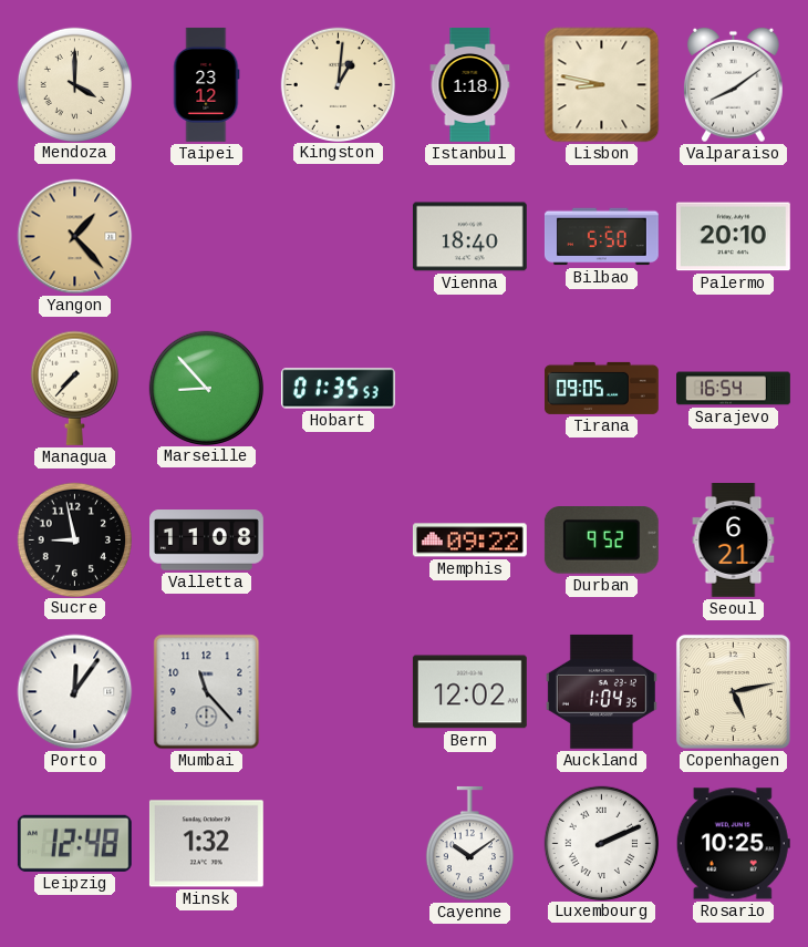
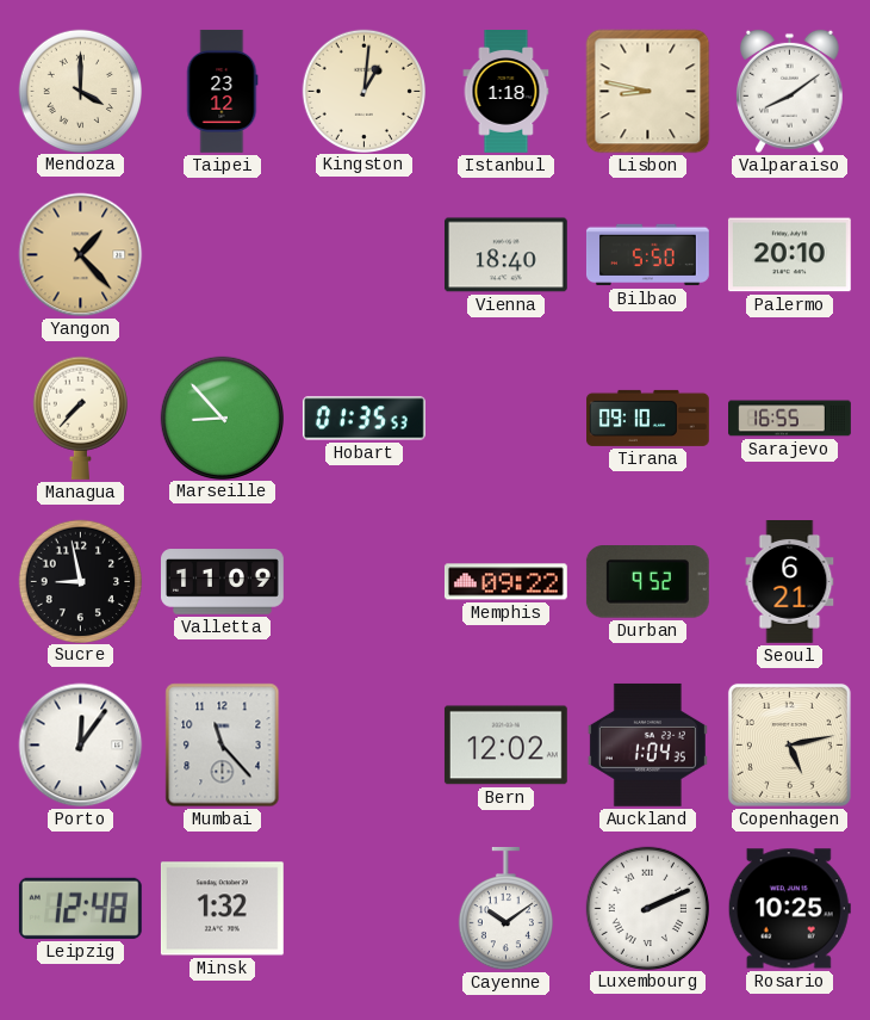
Tirana: 09:05 -> 09:10
Sarajevo: 16:54 -> 16:55
Valletta: 11:08 -> 11:09
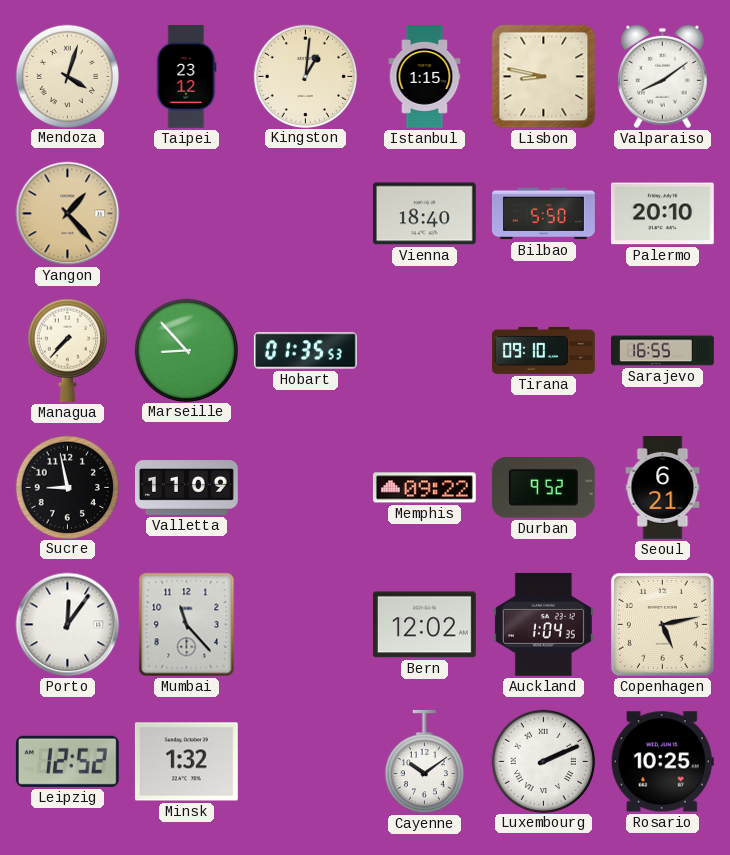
Mendoza: 4:00 -> 4:03
Istanbul: 1:18 -> 1:15
Leipzig: 12:48 -> 12:52
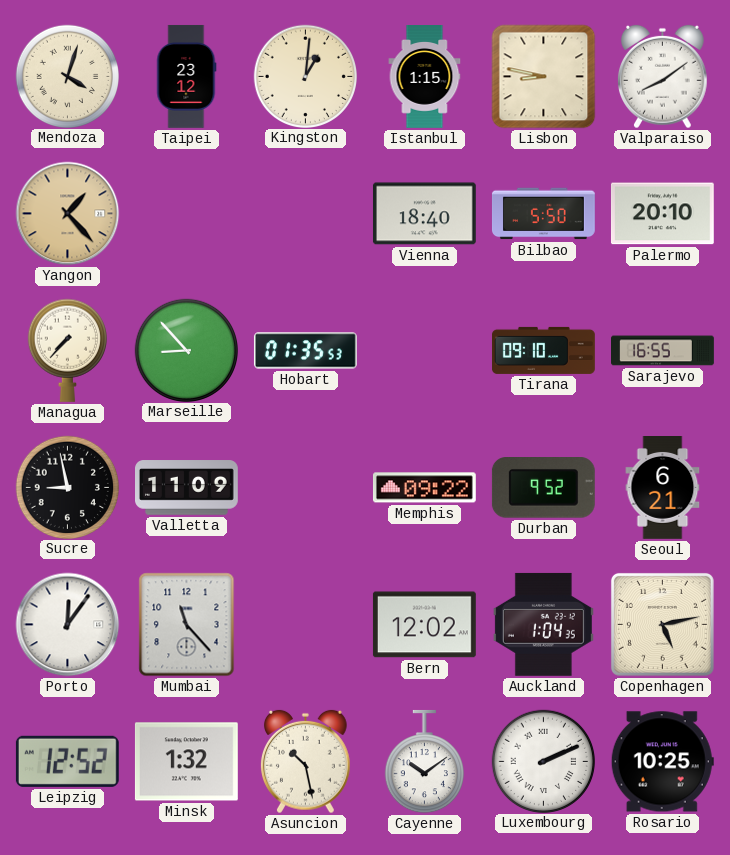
Asuncion: none -> 10:28
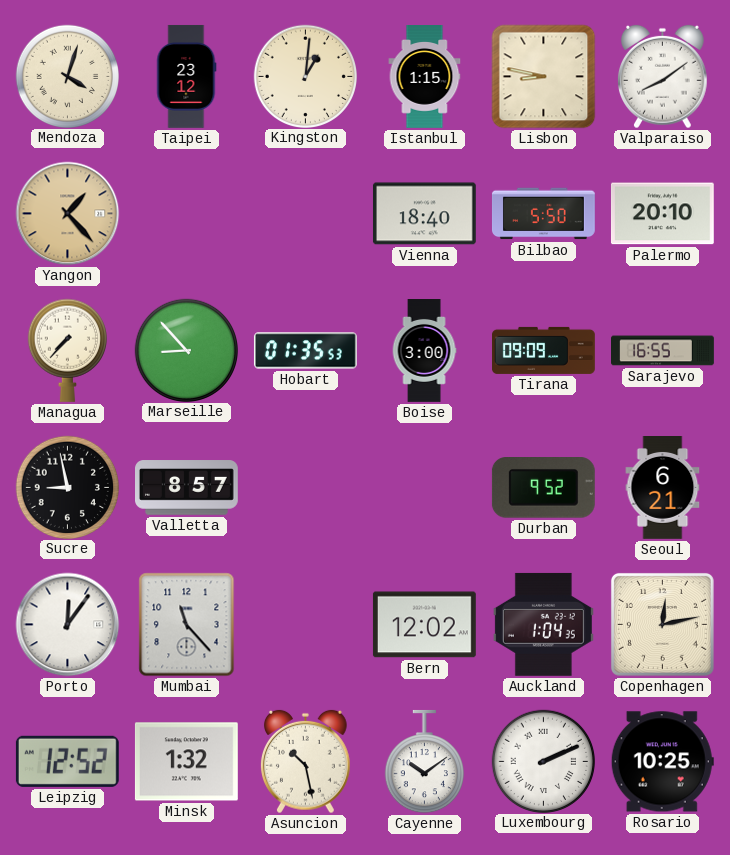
Boise: none -> 3:00
Tirana: 09:10 -> 09:09
Valletta: 11:09 -> 8:57
Memphis: 09:22 -> none
Copenhagen: 5:13 -> 12:13
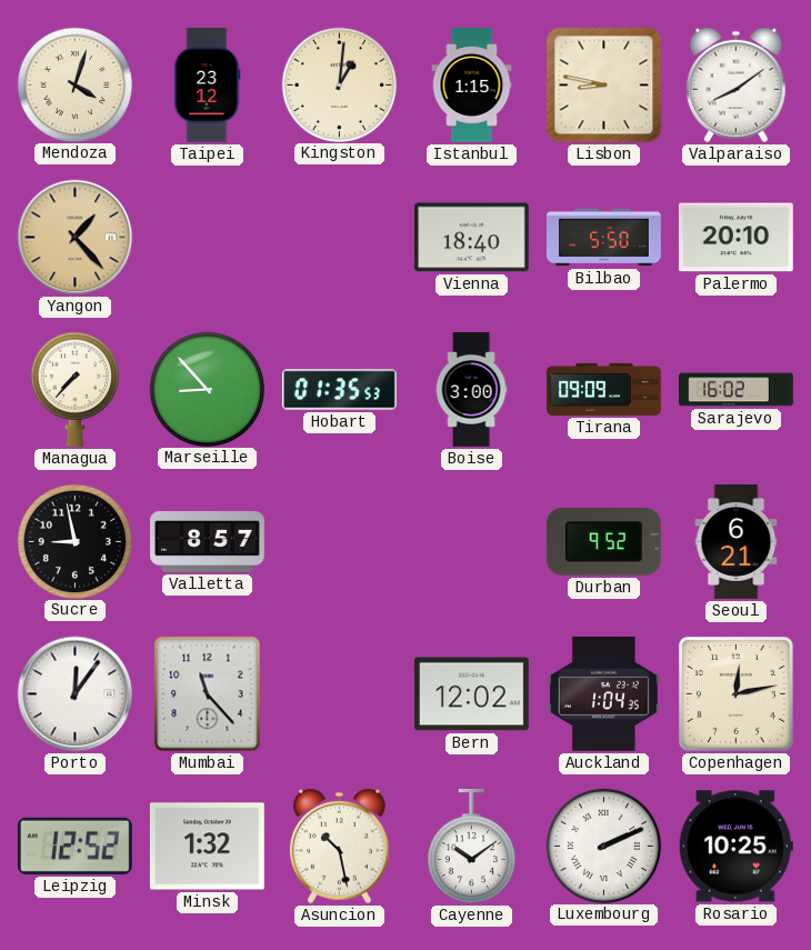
Sarajevo: 16:55 -> 16:02
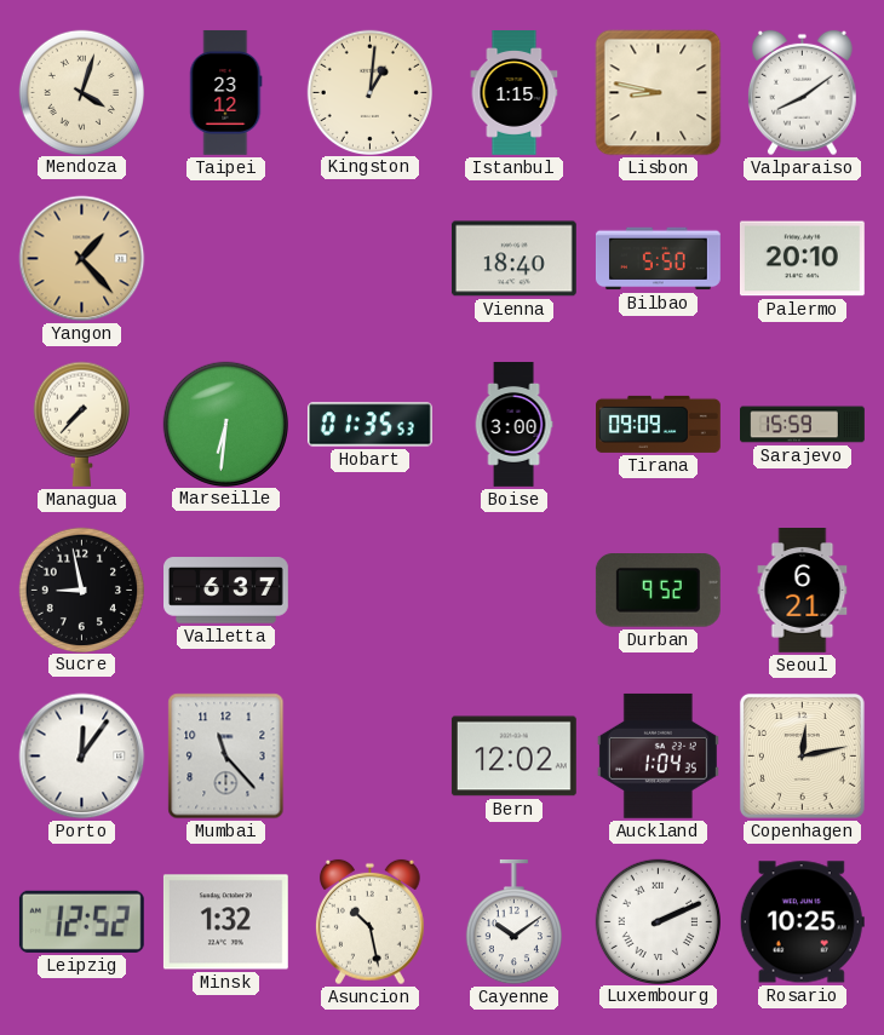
Marseille: 8:53 -> 6:31
Sarajevo: 16:02 -> 15:59
Valletta: 8:57 -> 6:37
